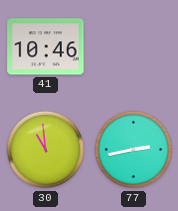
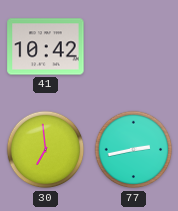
41: 10:46 -> 10:42
30: 10:59 -> 6:59
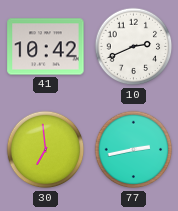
10: none -> 2:41
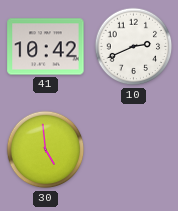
30: 6:59 -> 4:59
77: 2:43 -> none
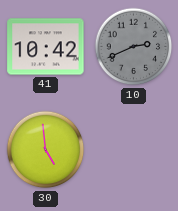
10 dial: white -> grey
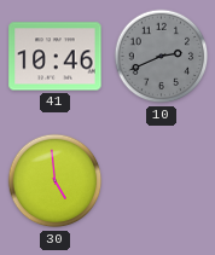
41: 10:42 -> 10:46
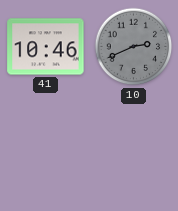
30: 4:59 -> none
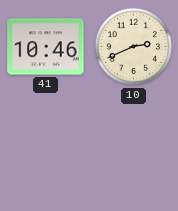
10 dial: grey -> cream
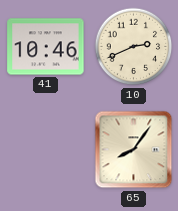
65: none -> 8:06
